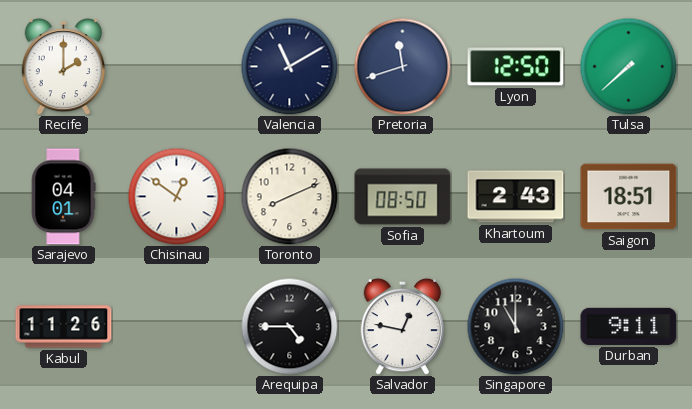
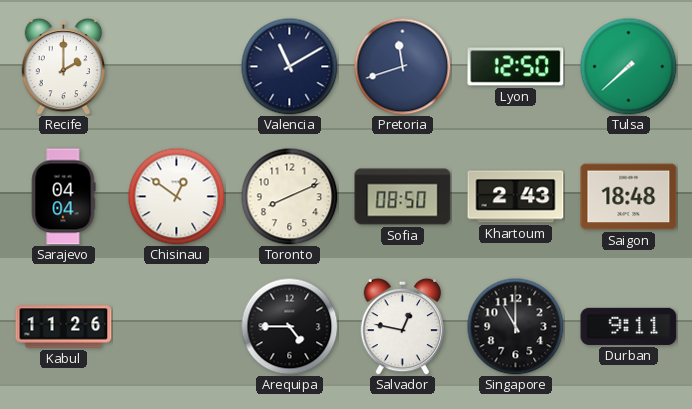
Sarajevo: 04:01 -> 04:04
Saigon: 18:51 -> 18:48
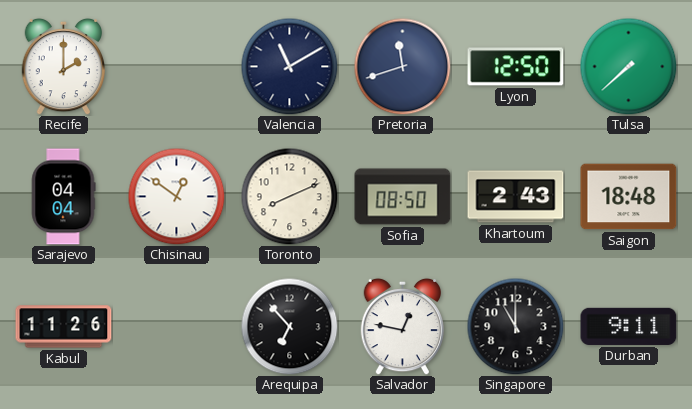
Arequipa: 4:45 -> 6:53
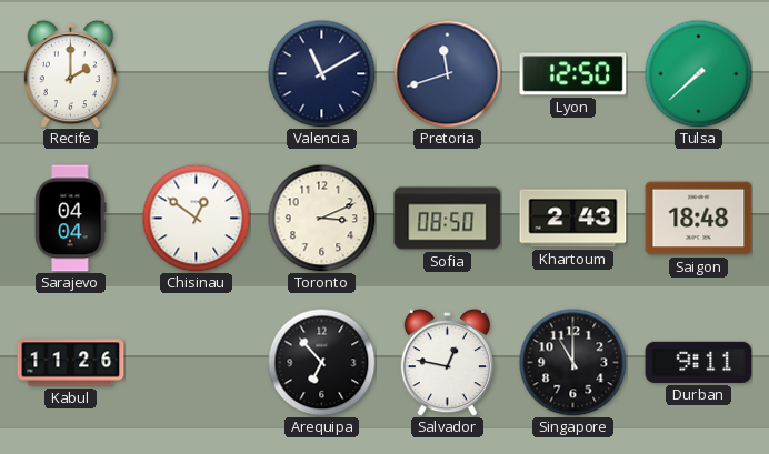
Toronto: 8:11 -> 3:11
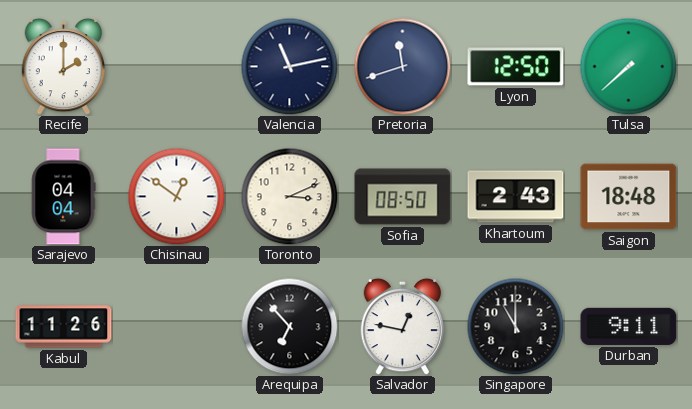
Valencia: 11:10 -> 11:13
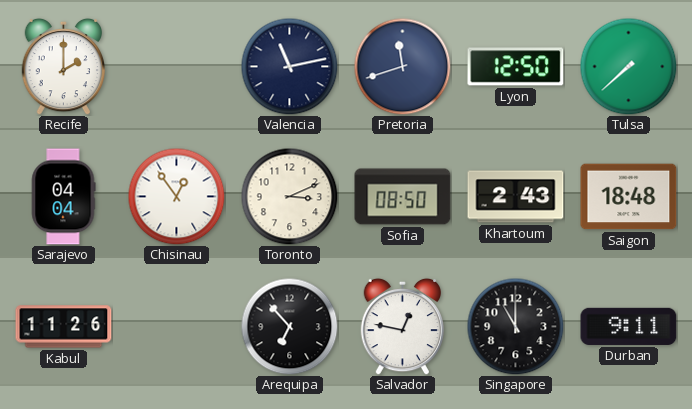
Chisinau: 12:51 -> 12:54
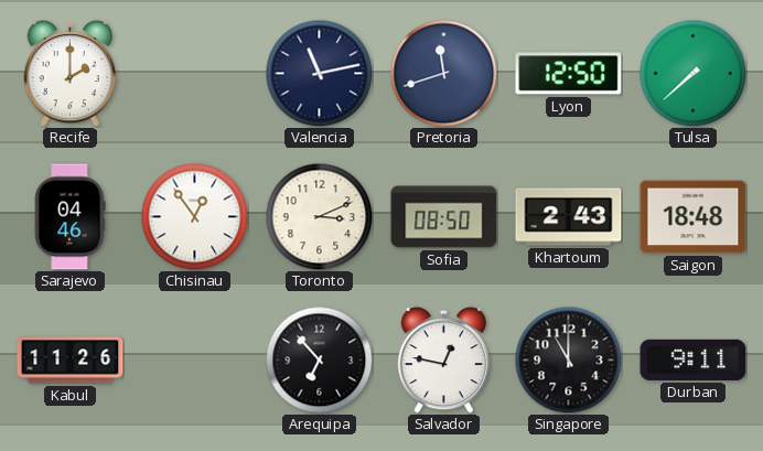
Sarajevo: 04:04 -> 04:46
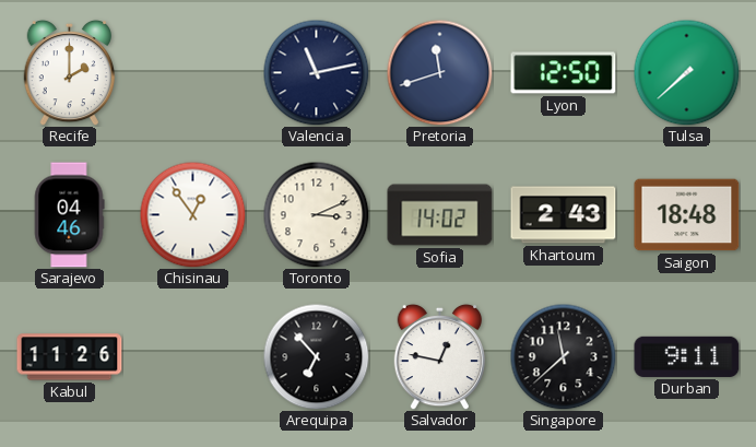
Sofia: 08:50 -> 14:02
Singapore: 11:00 -> 11:38
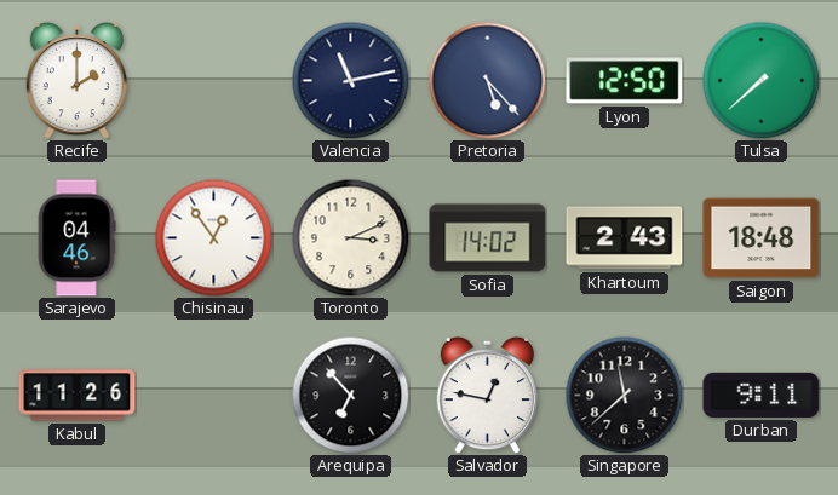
Pretoria: 11:42 -> 5:23
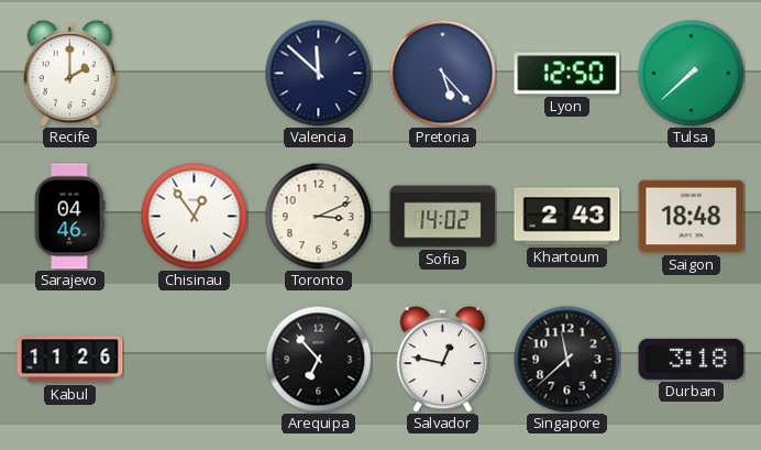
Valencia: 11:13 -> 11:52
Durban: 9:11 -> 3:18
